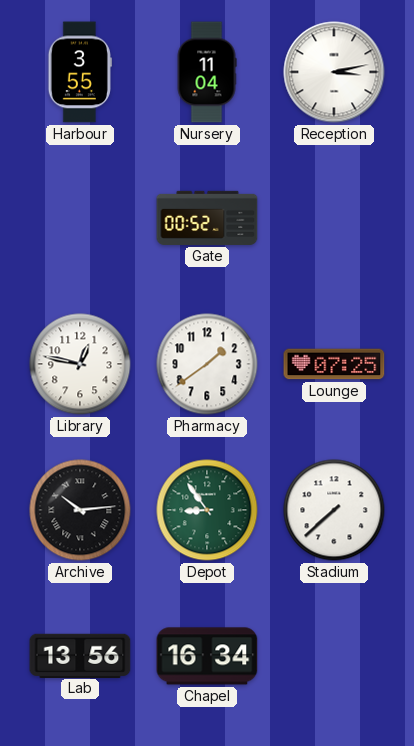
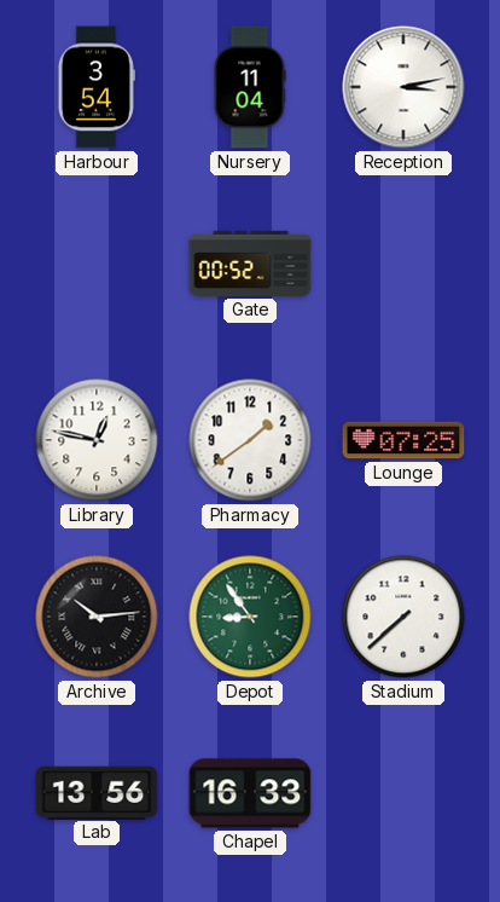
Harbour: 3:55 -> 3:54
Chapel: 16:34 -> 16:33
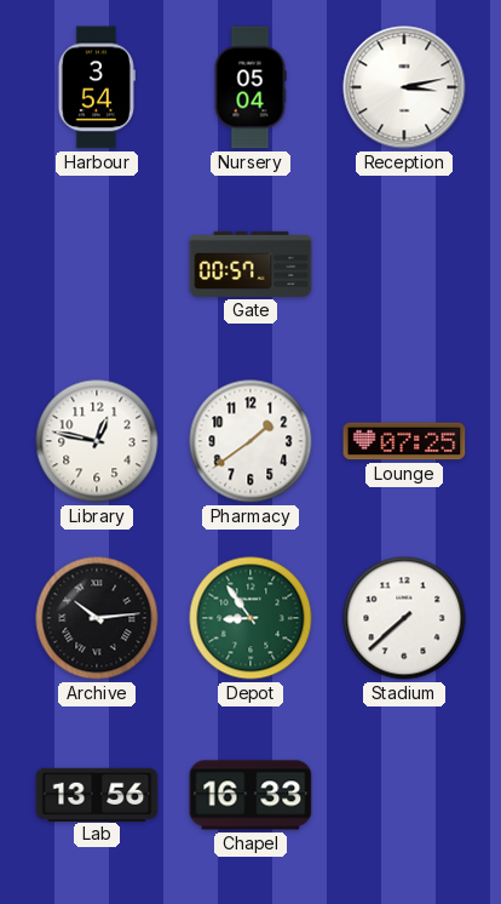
Nursery: 11:04 -> 05:04
Gate: 00:52 -> 00:57
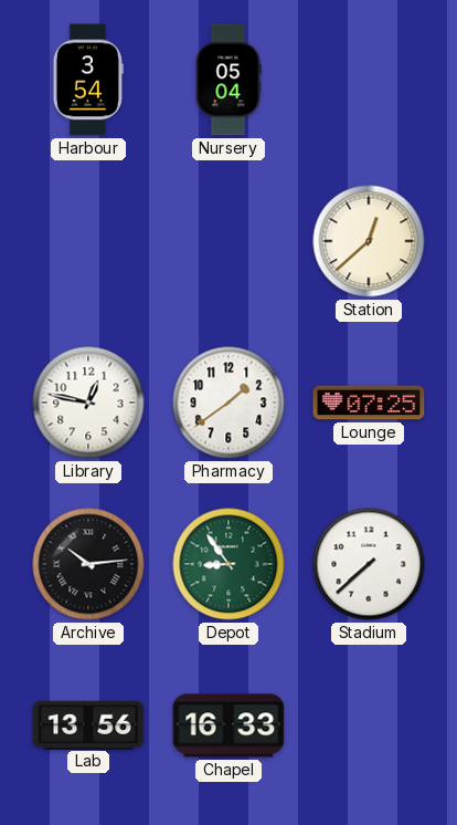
Reception: 3:13 -> none
Gate: 00:57 -> none
Station: none -> 12:38
